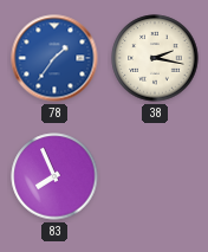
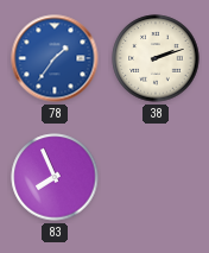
38: 2:17 -> 2:12
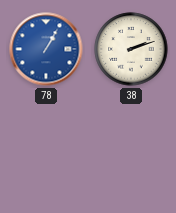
78: 1:36 -> 1:05
83: 7:56 -> none
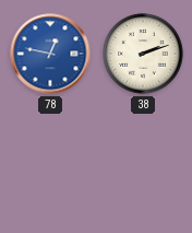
78: 1:05 -> 12:47
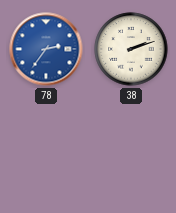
78: 12:47 -> 2:36
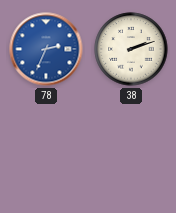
78: 2:36 -> 2:34
